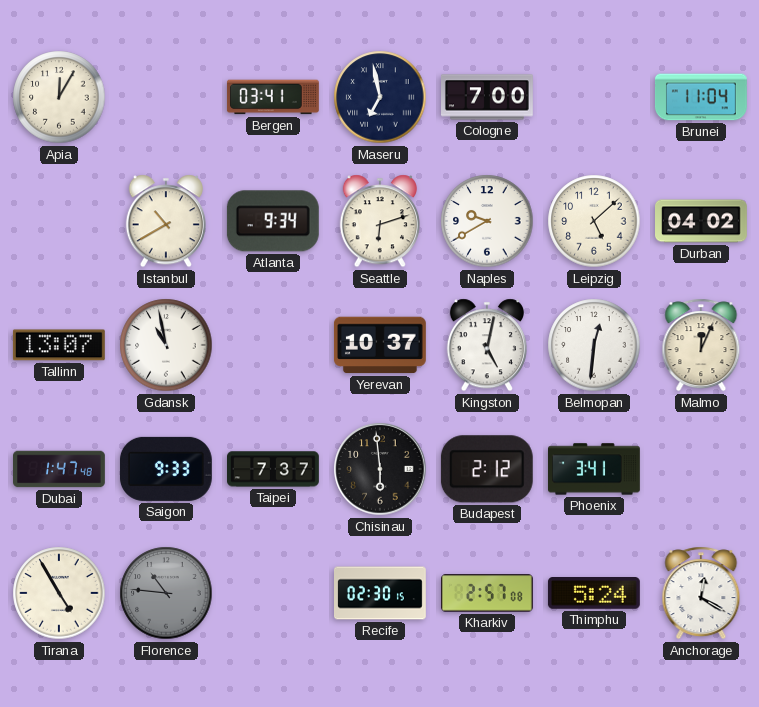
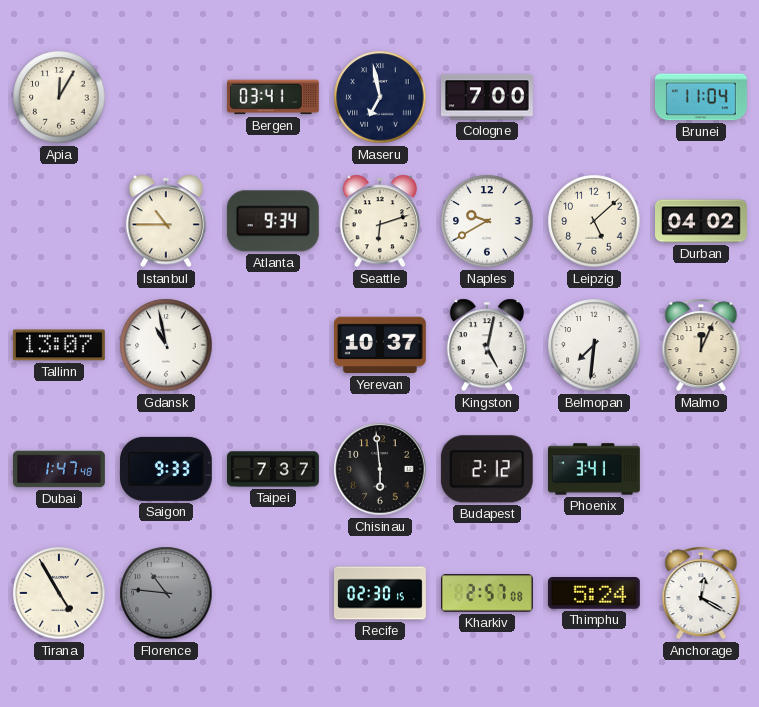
Istanbul: 10:40 -> 10:45
Belmopan: 12:31 -> 7:31
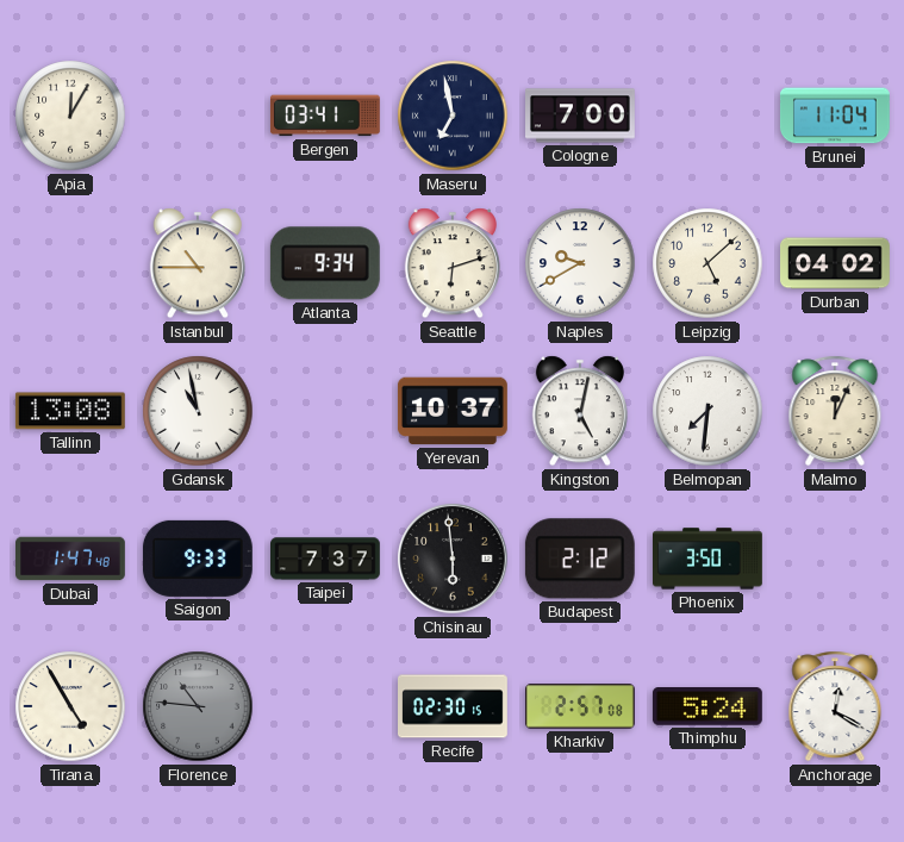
Tallinn: 13:07 -> 13:08
Phoenix: 3:41 -> 3:50
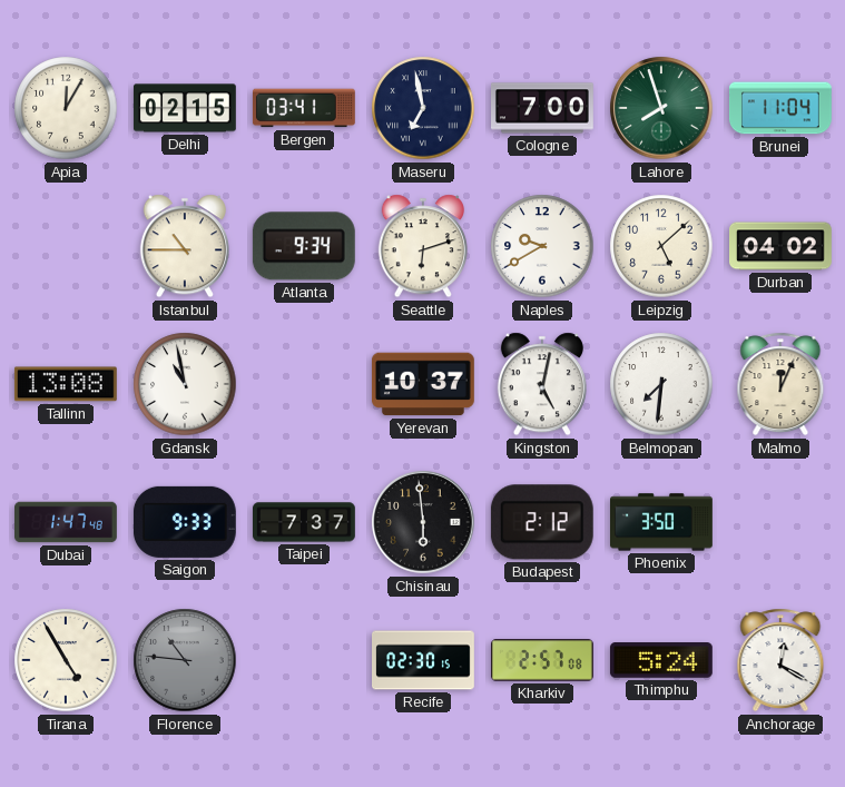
Delhi: none -> 02:15
Lahore: none -> 7:57
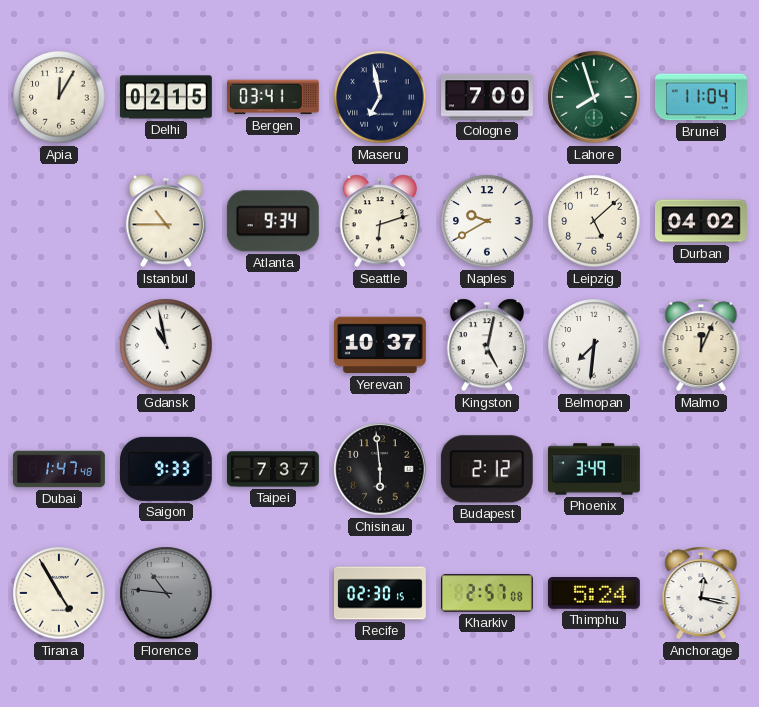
Tallinn: 13:08 -> none
Phoenix: 3:50 -> 3:49
Anchorage: 12:20 -> 12:17
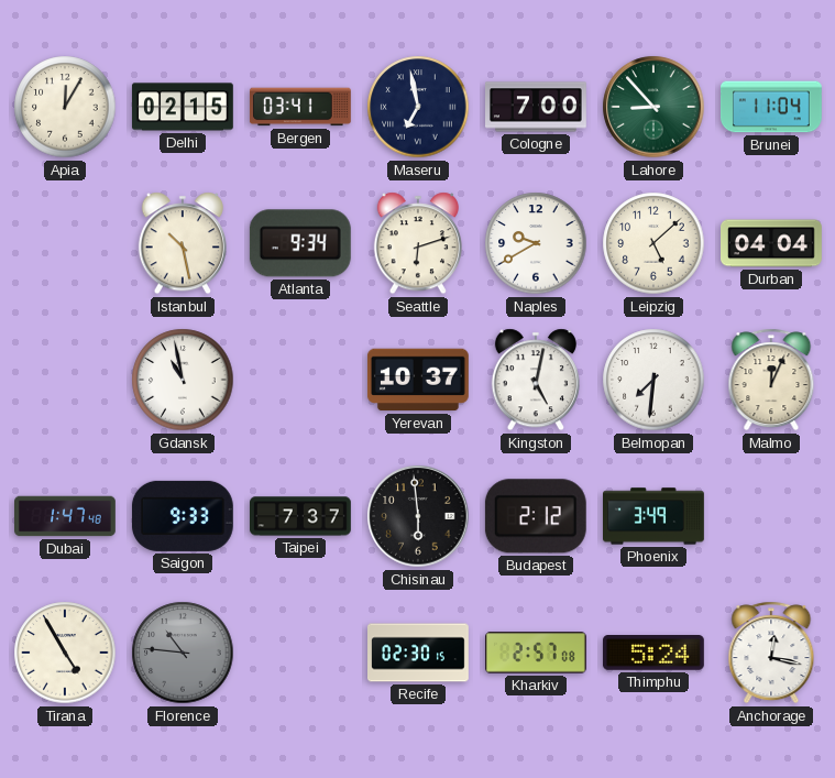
Lahore: 7:57 -> 8:53
Istanbul: 10:45 -> 10:28
Durban: 04:02 -> 04:04
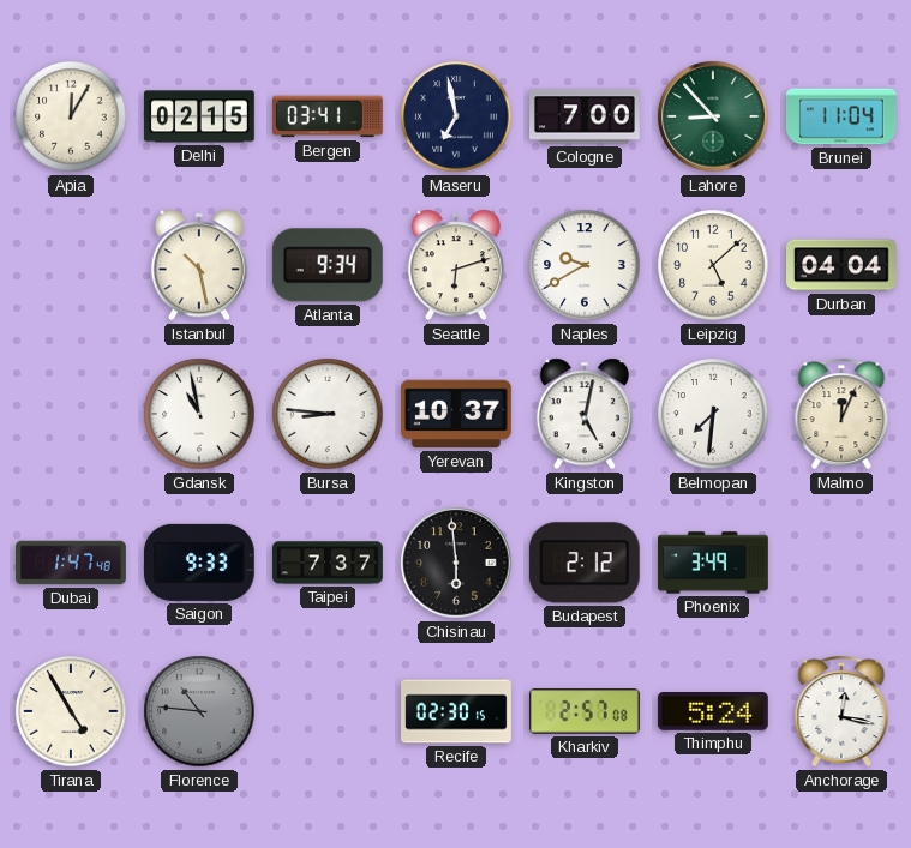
Bursa: none -> 8:46
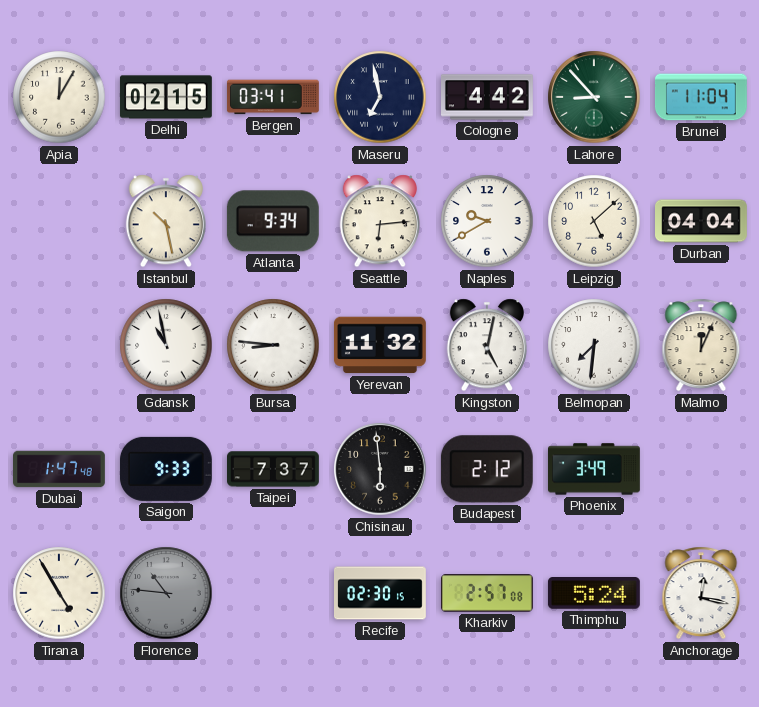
Cologne: 7:00 -> 4:42
Seattle: 6:12 -> 6:14
Yerevan: 10:37 -> 11:32
